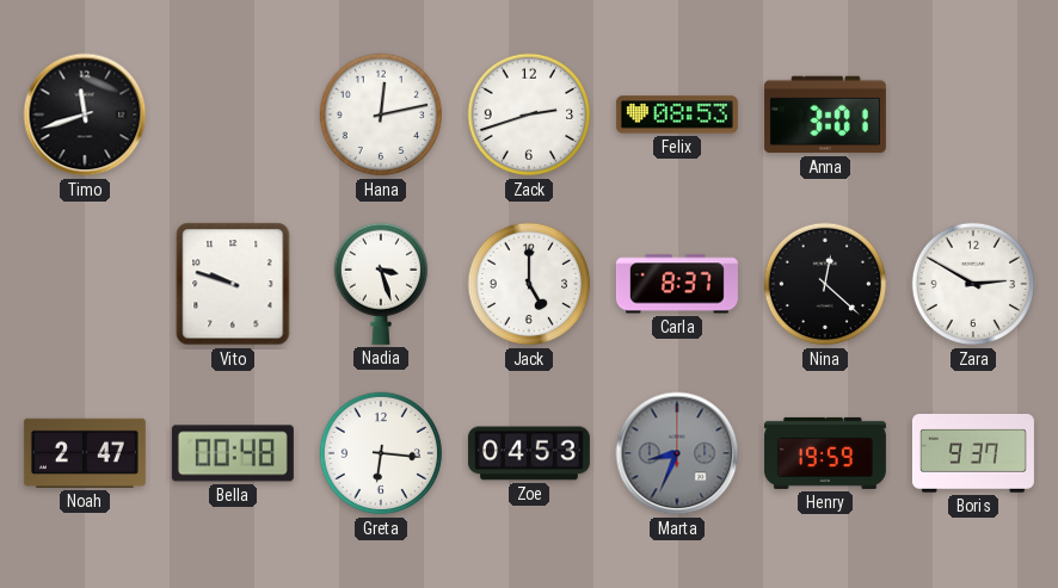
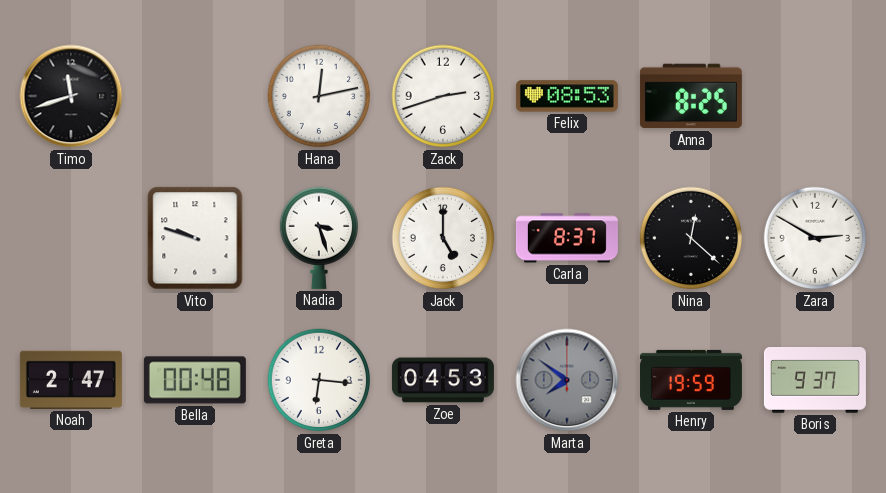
Anna: 3:01 -> 8:25
Marta: 8:34 -> 7:51
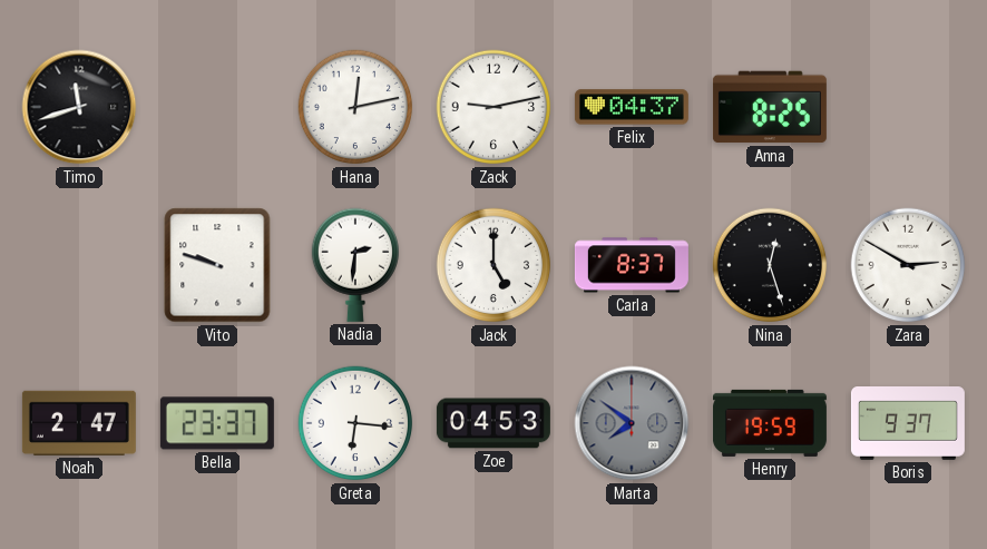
Zack: 2:42 -> 9:13
Felix: 08:53 -> 04:37
Nadia: 3:27 -> 2:31
Nina: 12:22 -> 12:27
Bella: 00:48 -> 23:37
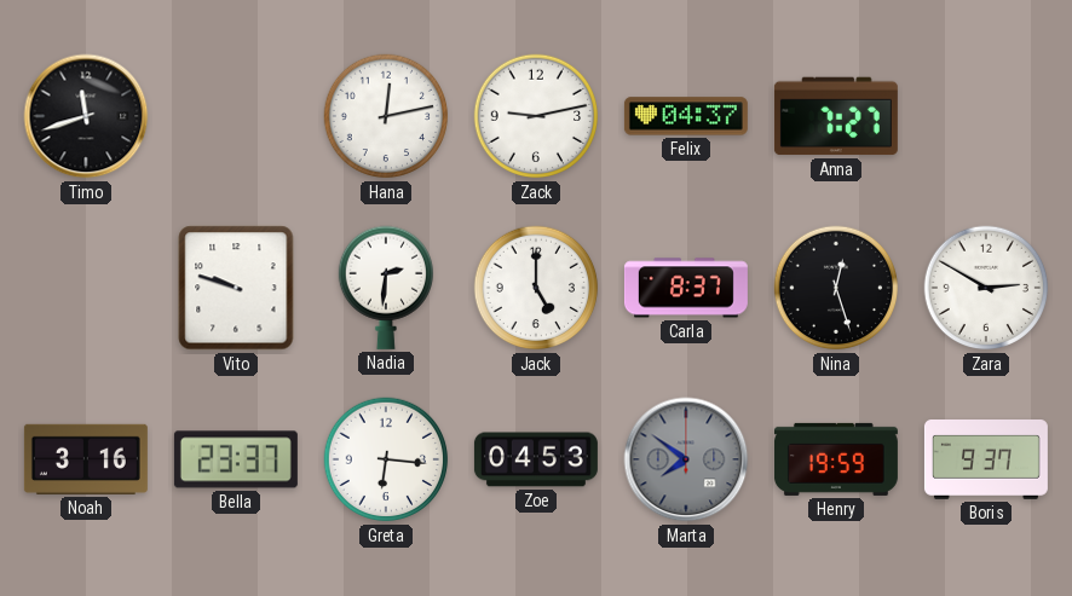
Anna: 8:25 -> 7:27
Noah: 2:47 -> 3:16
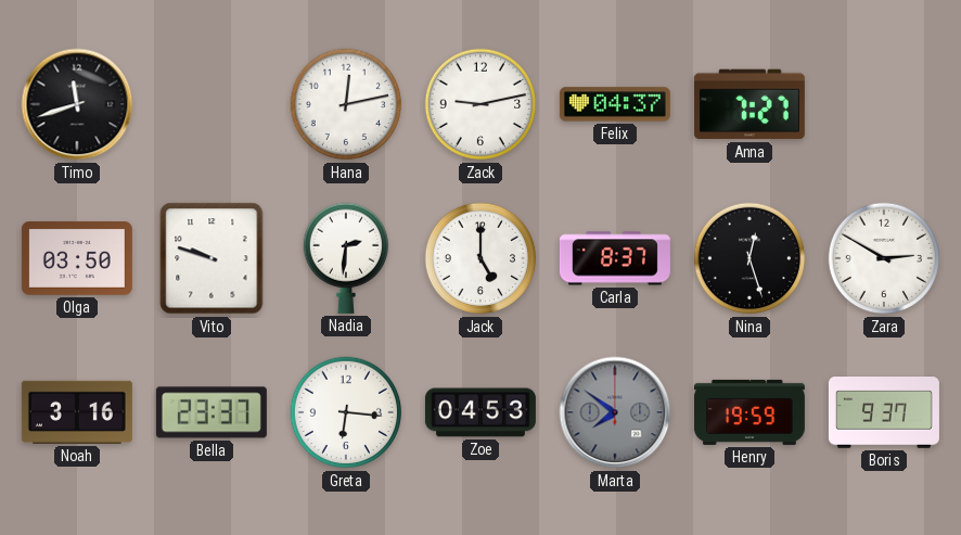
Olga: none -> 03:50
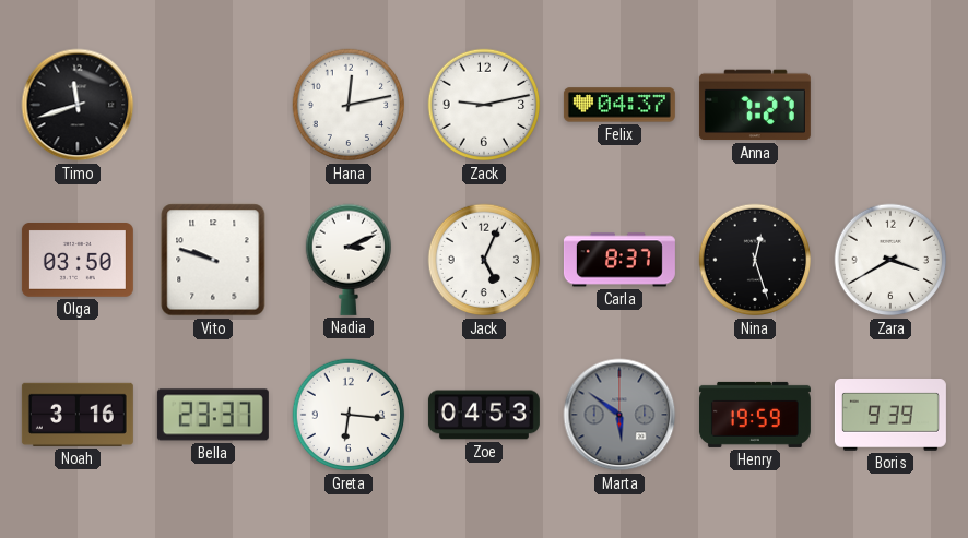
Nadia: 2:31 -> 3:11
Jack: 5:00 -> 5:04
Zara: 2:50 -> 3:40
Marta: 7:51 -> 5:51
Boris: 9:37 -> 9:39
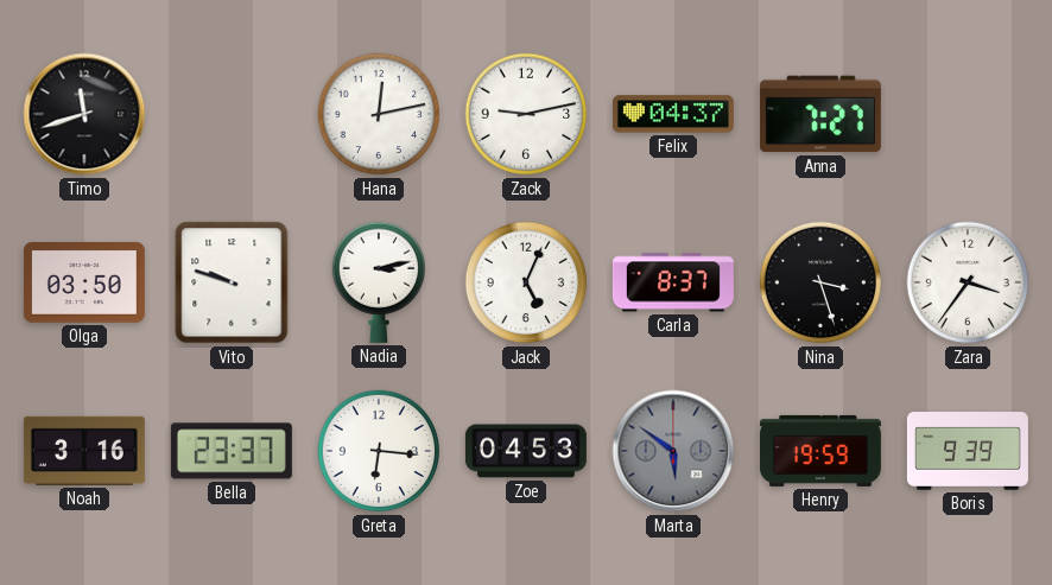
Nadia: 3:11 -> 3:13
Nina: 12:27 -> 3:27
Zara: 3:40 -> 3:36
